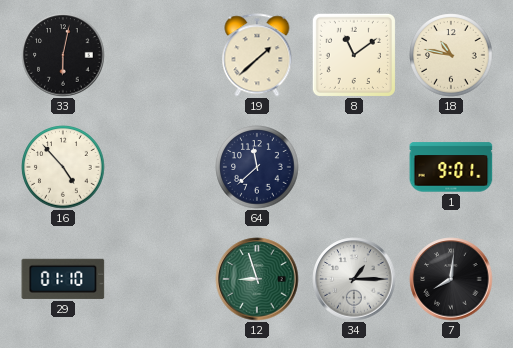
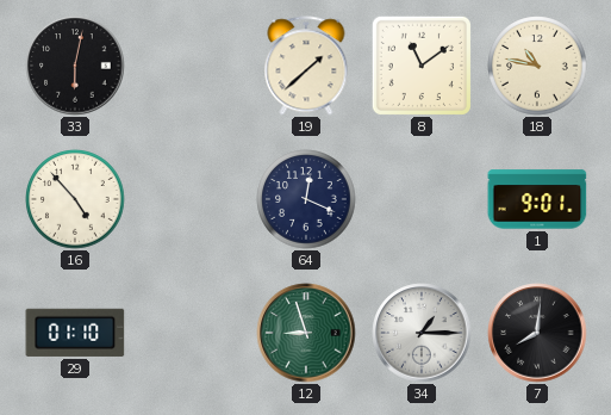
64: 11:38 -> 12:19
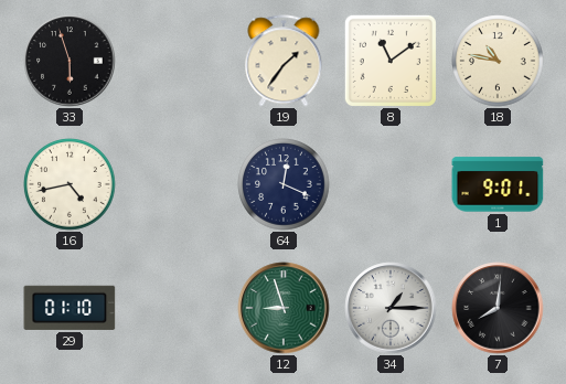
33: 6:02 -> 5:57
19: 1:38 -> 1:36
16: 4:53 -> 4:43
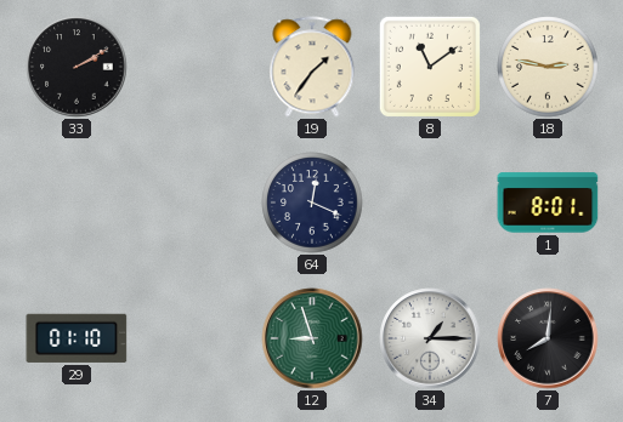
33: 5:57 -> 2:10
18: 10:47 -> 2:47
16: 4:43 -> none
1: 9:01 -> 8:01
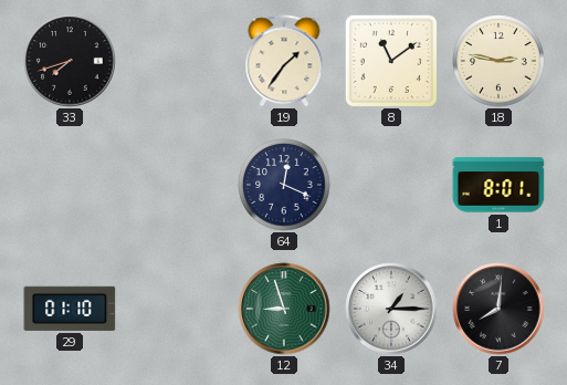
33: 2:10 -> 7:42
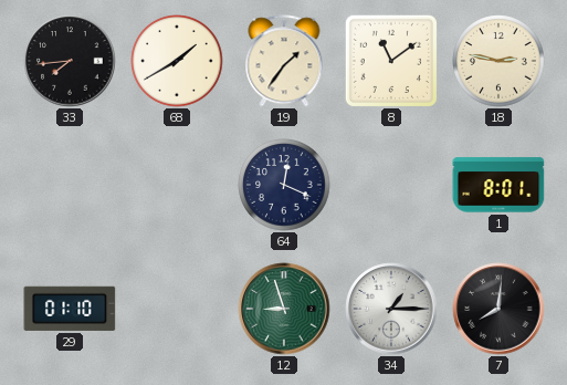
33: 7:42 -> 7:44
68: none -> 1:40
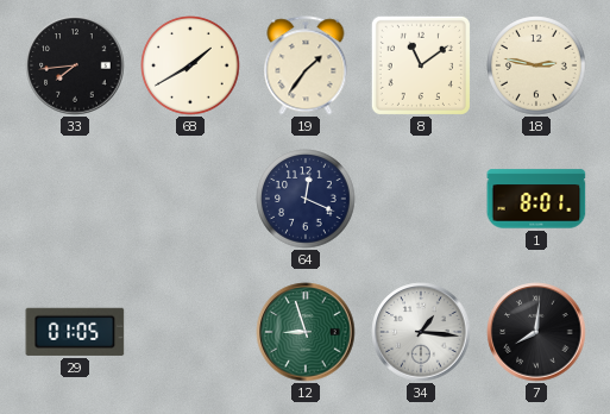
29: 01:10 -> 01:05
34: 1:15 -> 1:16
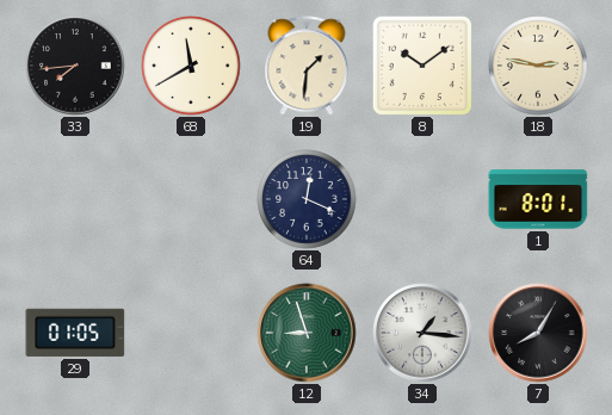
68: 1:40 -> 11:40
19: 1:36 -> 1:31
8: 11:09 -> 10:09
7: 8:01 -> 8:05
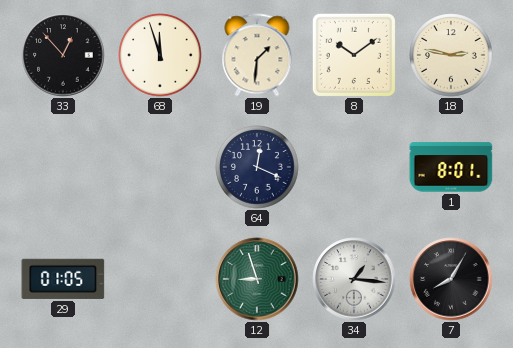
33: 7:44 -> 12:53
68: 11:40 -> 11:57
